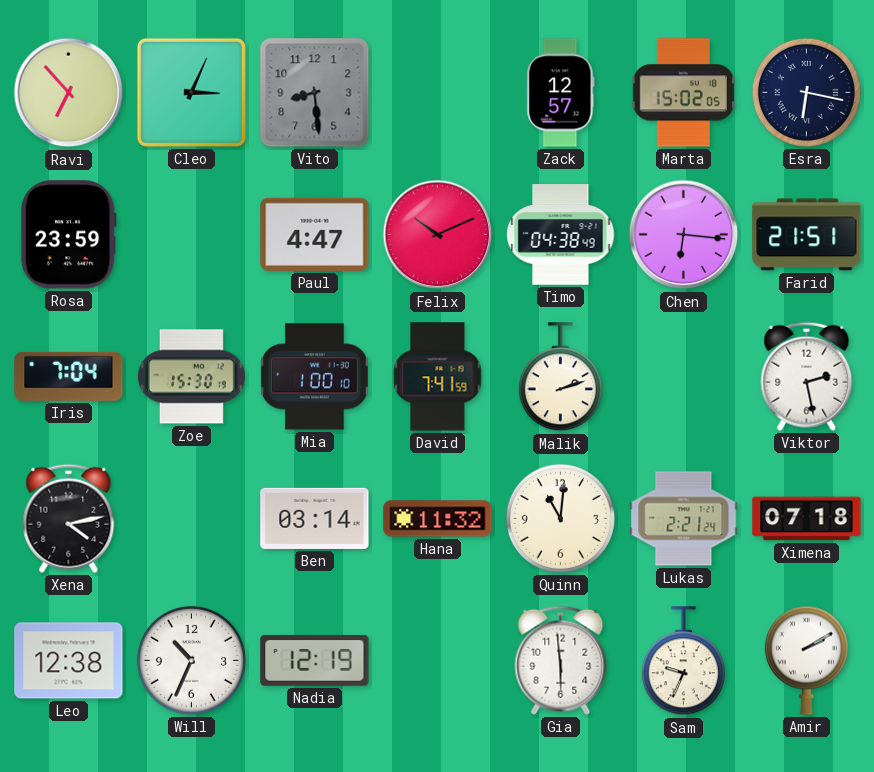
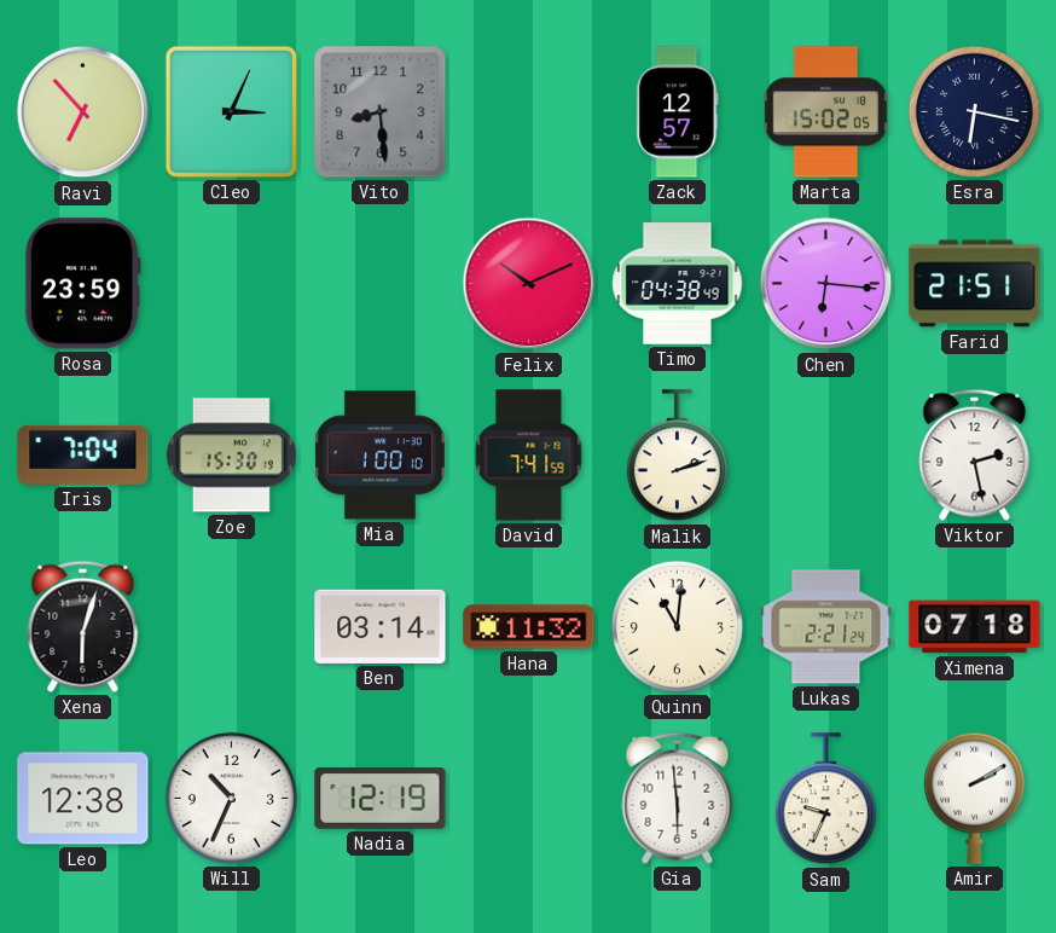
Paul: 4:47 -> none
Xena: 4:13 -> 6:03
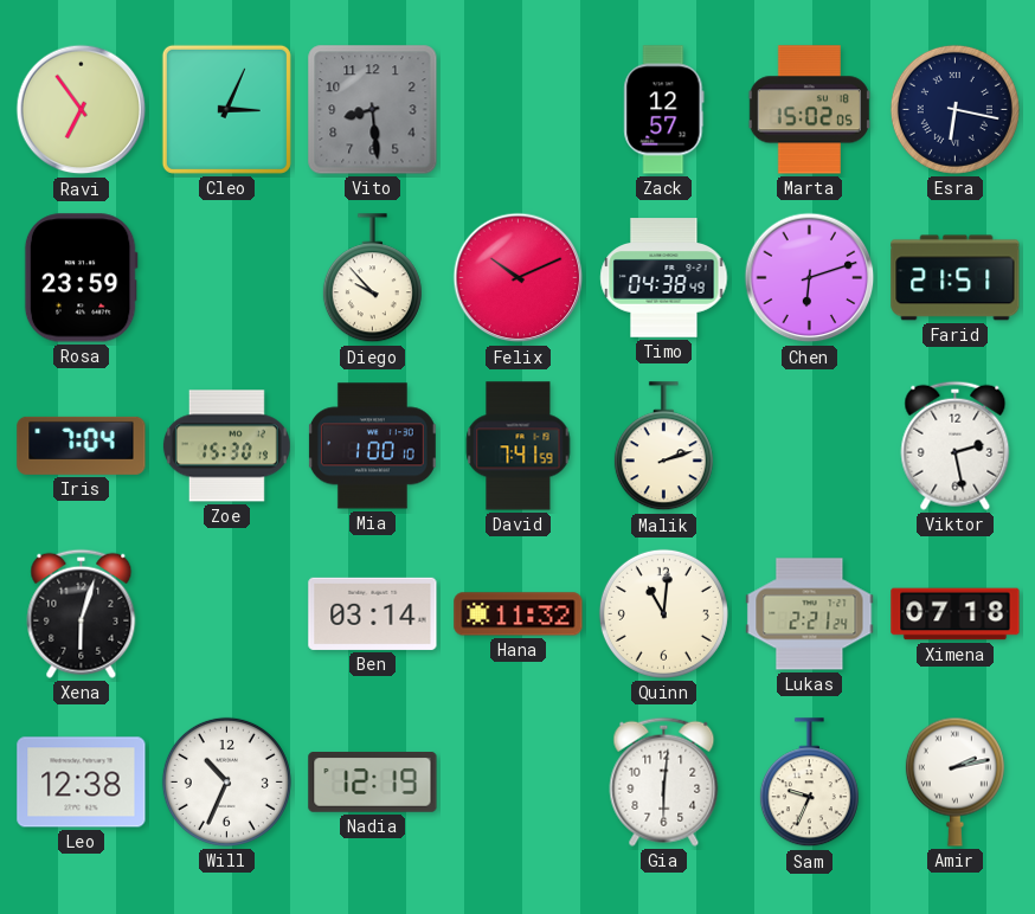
Ravi: 6:53 -> 6:54
Diego: none -> 9:53
Chen: 6:16 -> 6:12
Gia: 5:59 -> 6:01
Amir: 2:10 -> 2:13
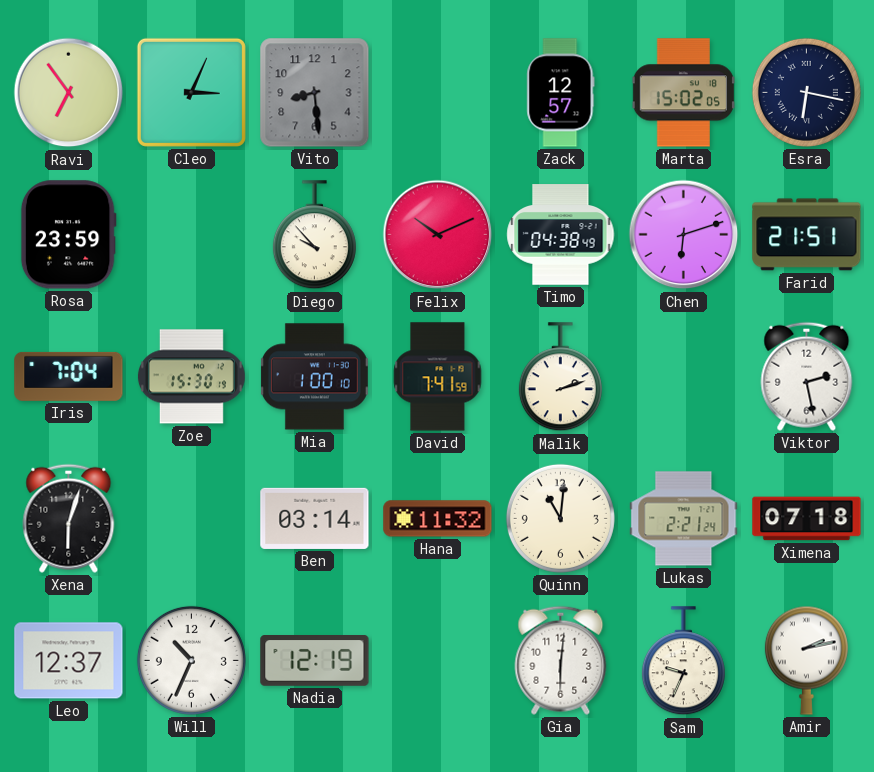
Leo: 12:38 -> 12:37
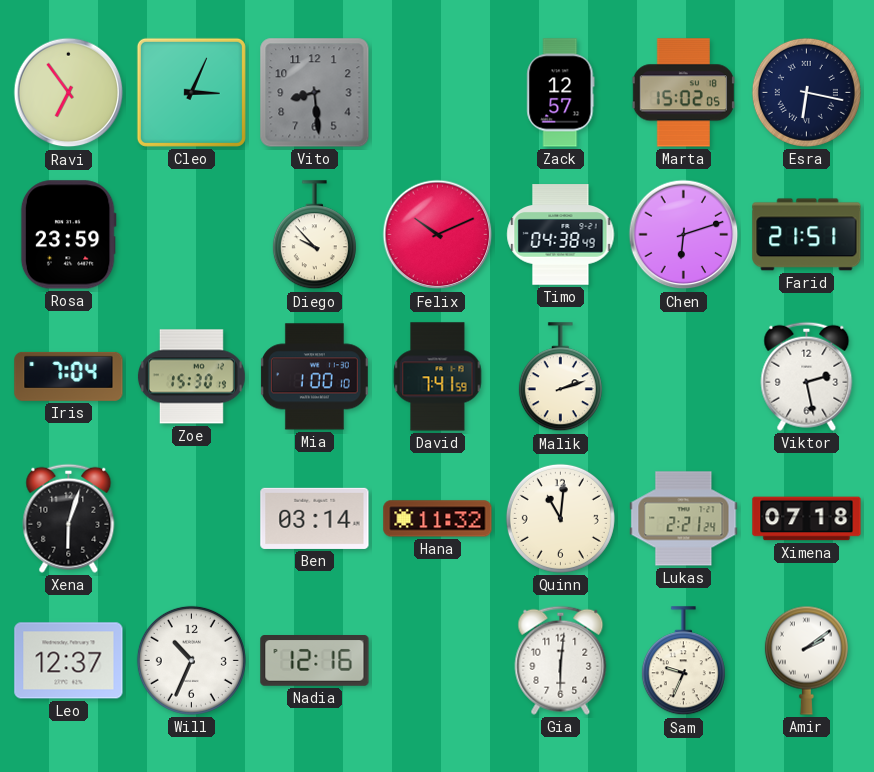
Nadia: 12:19 -> 12:16
Amir: 2:13 -> 2:09
